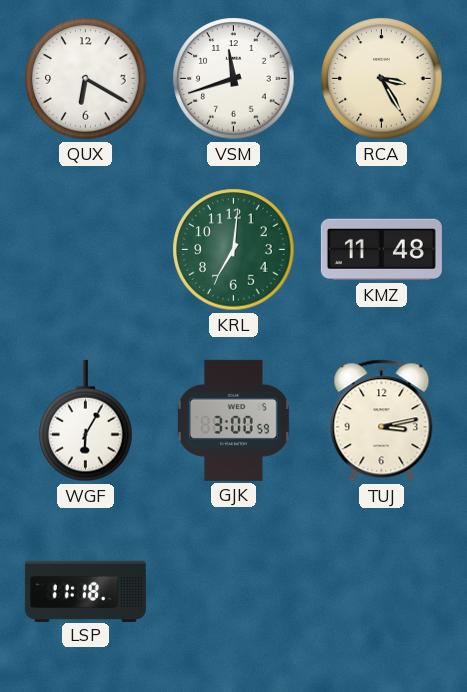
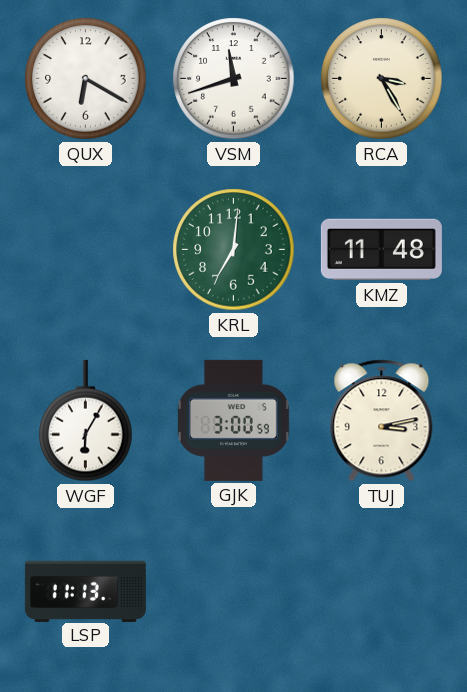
LSP: 11:18 -> 11:13
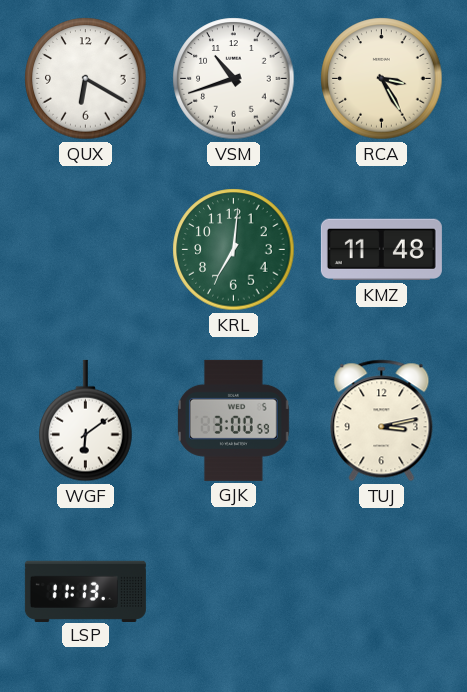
VSM: 11:42 -> 10:42
WGF: 6:05 -> 6:09
